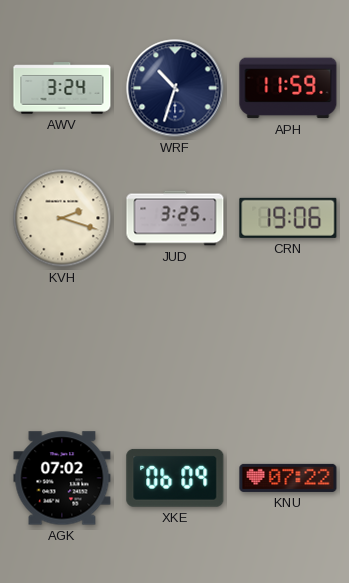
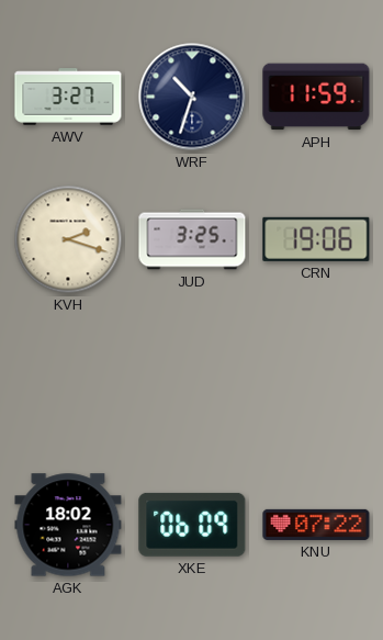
AWV: 3:24 -> 3:27
AGK: 07:02 -> 18:02
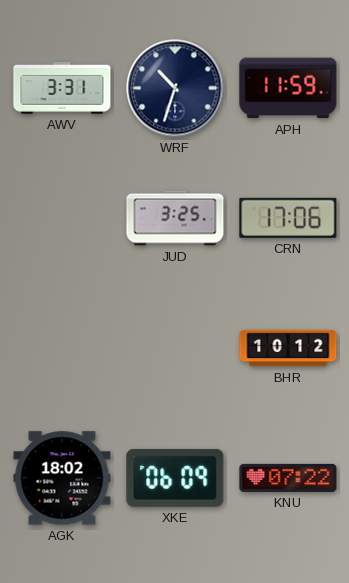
AWV: 3:27 -> 3:31
KVH: 2:18 -> none
CRN: 19:06 -> 17:06
BHR: none -> 10:12
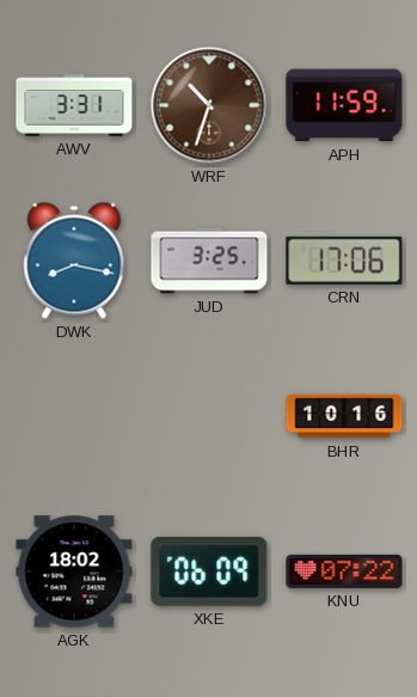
WRF dial: navy -> brown
DWK: none -> 8:17
BHR: 10:12 -> 10:16
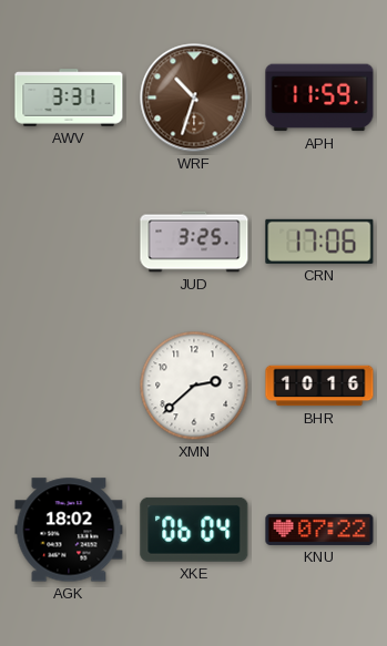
DWK: 8:17 -> none
XMN: none -> 2:38
XKE: 06:09 -> 06:04
